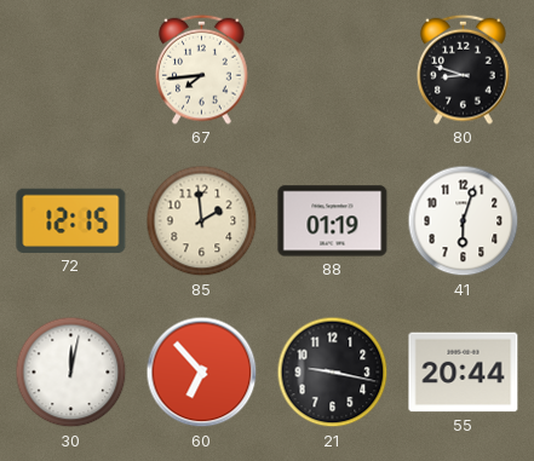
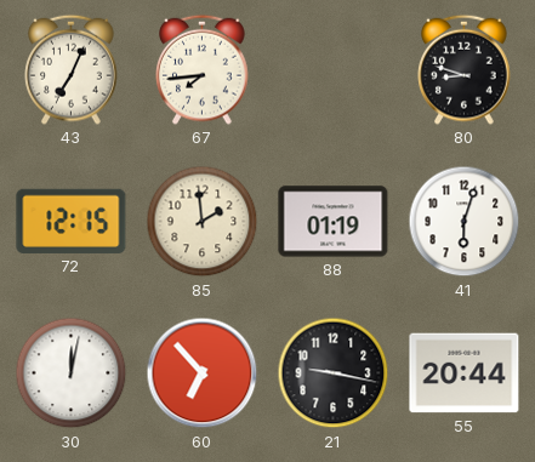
43: none -> 7:04
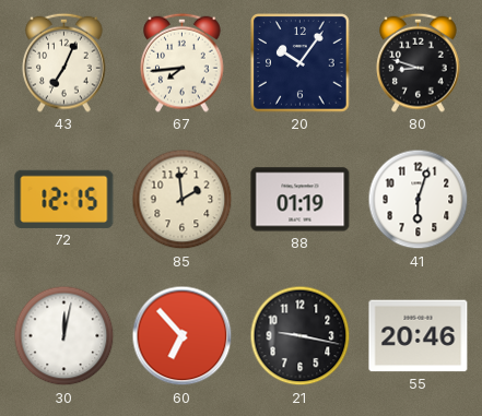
20: none -> 10:06
55: 20:44 -> 20:46
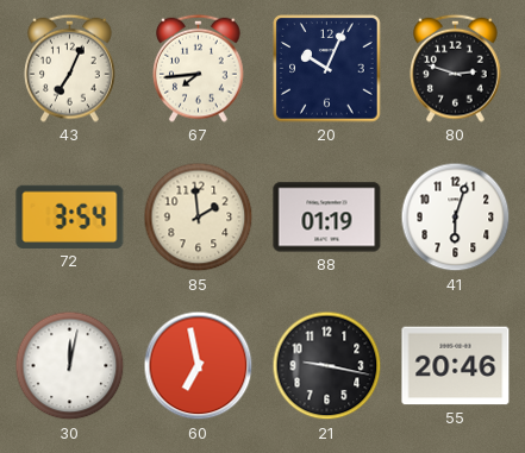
20: 10:06 -> 10:04
80: 8:48 -> 2:48
72: 12:15 -> 3:54
60: 6:53 -> 6:58
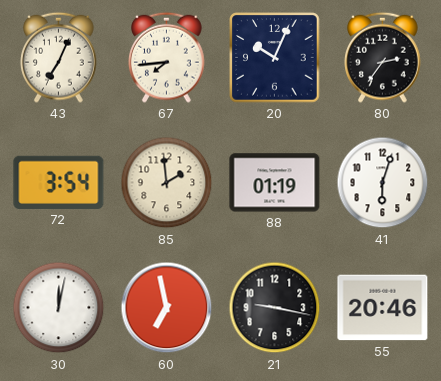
80: 2:48 -> 2:36
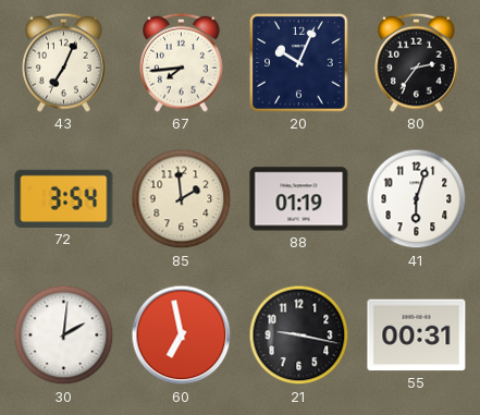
30: 12:02 -> 2:01
55: 20:46 -> 00:31
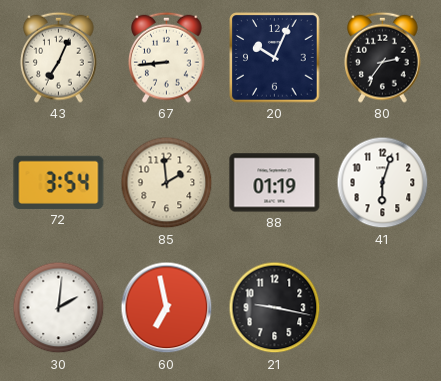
67: 7:44 -> 8:44
55: 00:31 -> none
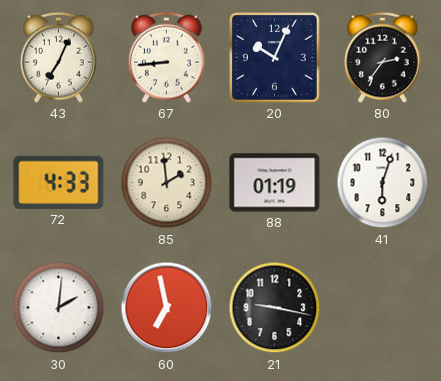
72: 3:54 -> 4:33
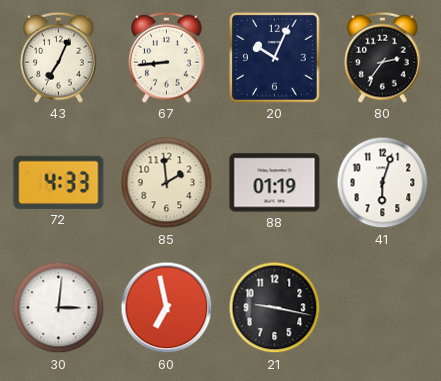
30: 2:01 -> 3:01
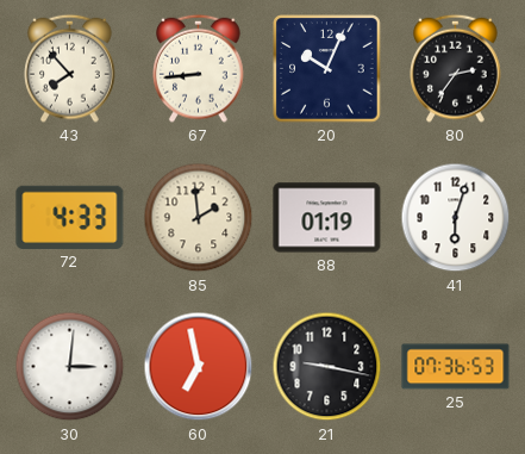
43: 7:04 -> 7:53
25: none -> 07:36
